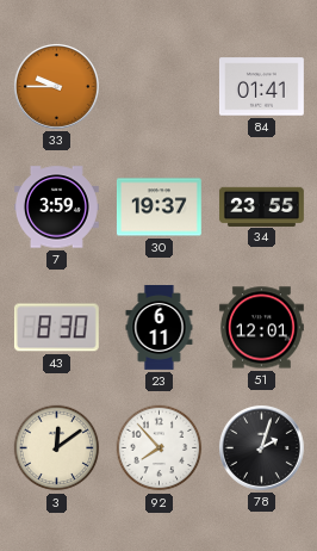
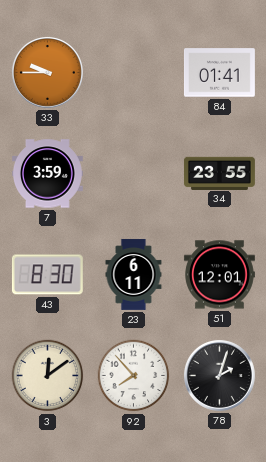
30: 19:37 -> none
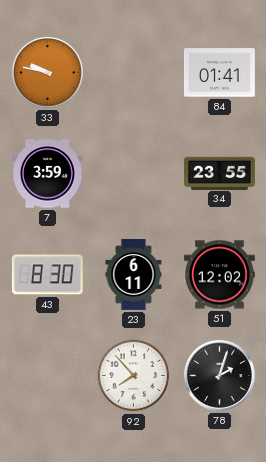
33: 9:45 -> 9:47
51: 12:01 -> 12:02
3: 12:09 -> none
